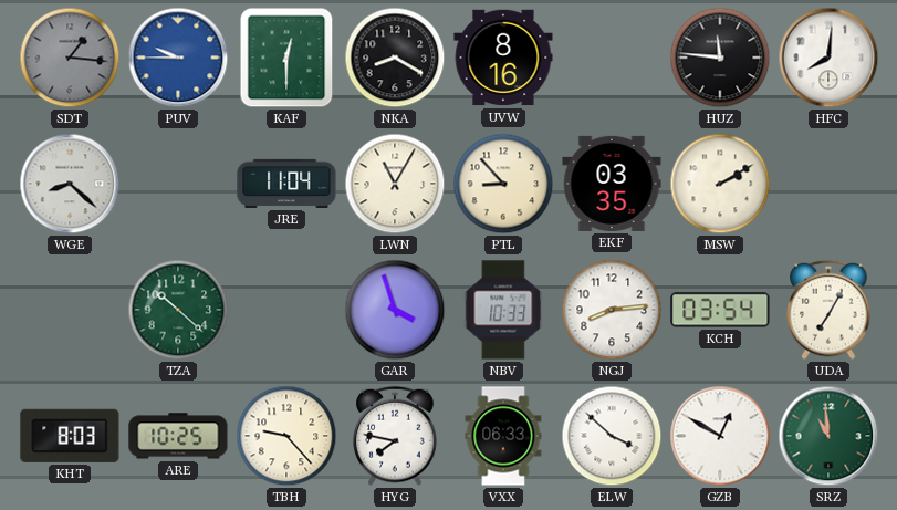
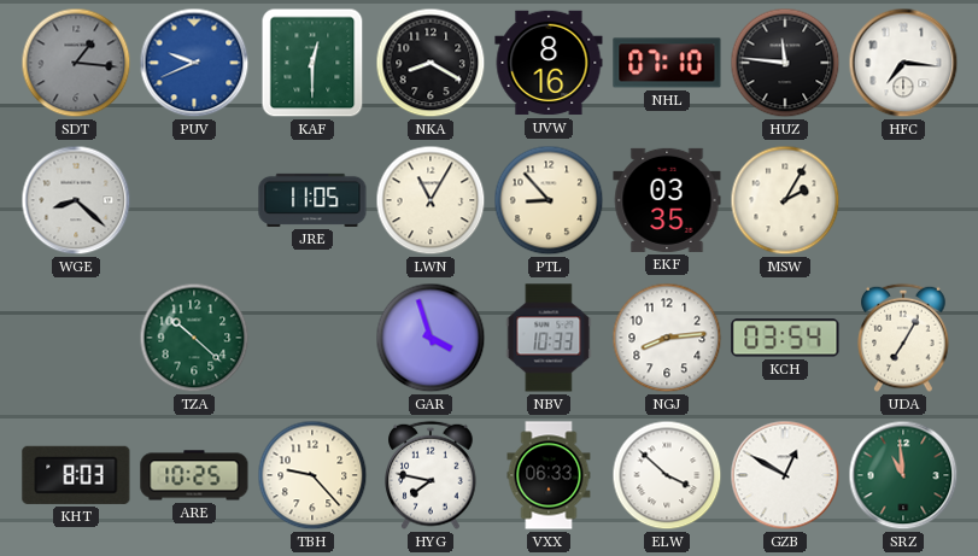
PUV: 9:45 -> 9:41
NHL: none -> 07:10
HFC: 8:01 -> 7:16
JRE: 11:04 -> 11:05
MSW: 2:10 -> 2:05
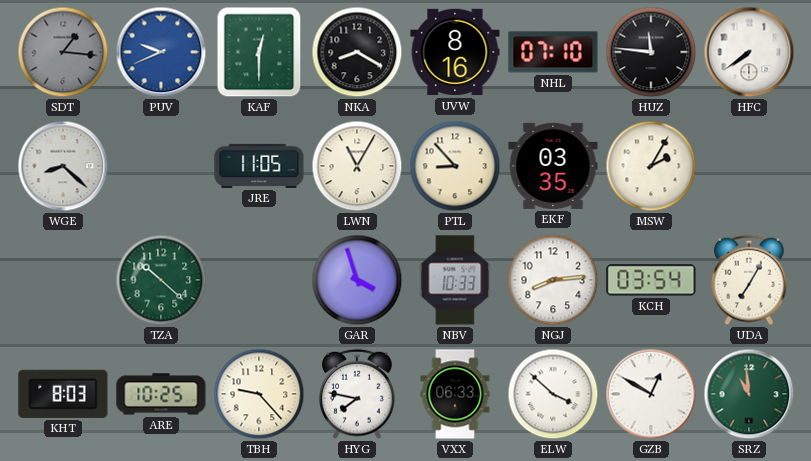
HFC: 7:16 -> 7:39
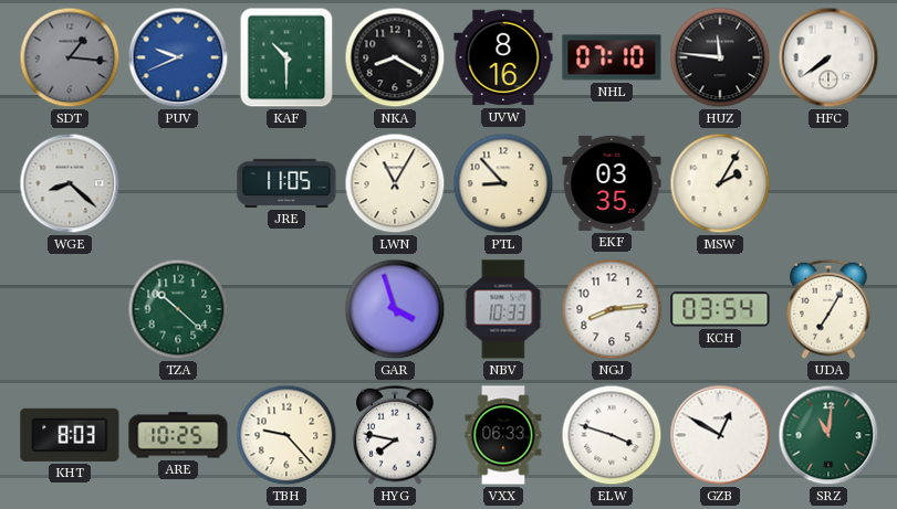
KAF: 12:30 -> 10:30
ELW: 3:52 -> 3:48
SRZ: 10:59 -> 11:01
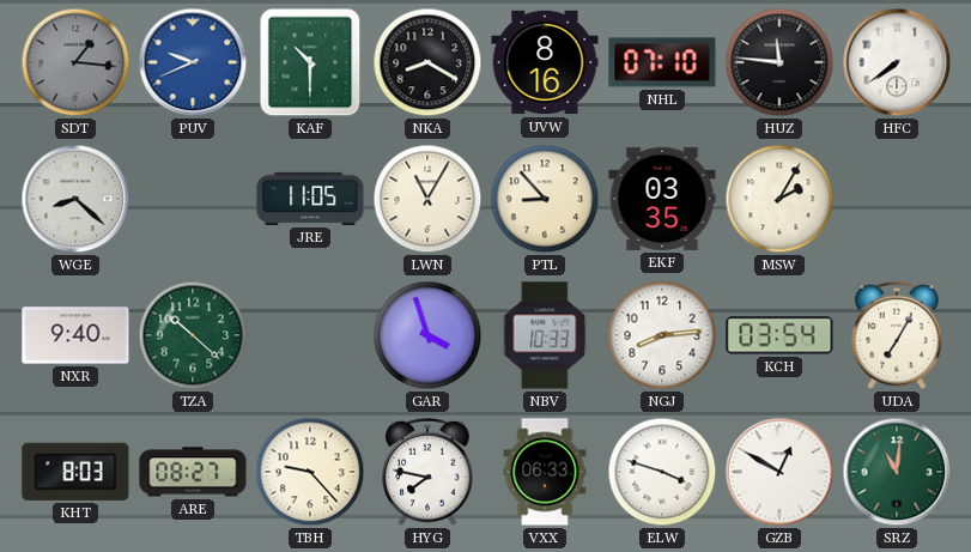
NXR: none -> 9:40
ARE: 10:25 -> 08:27
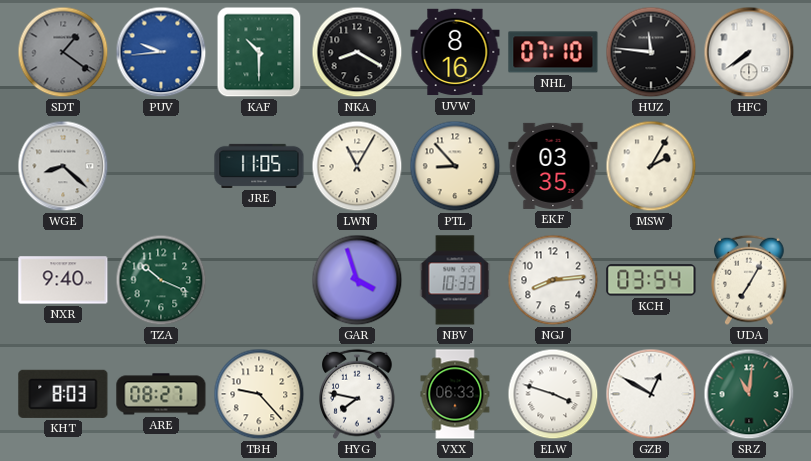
SDT: 1:16 -> 1:21
PUV: 9:41 -> 9:44
TZA: 10:22 -> 10:19
